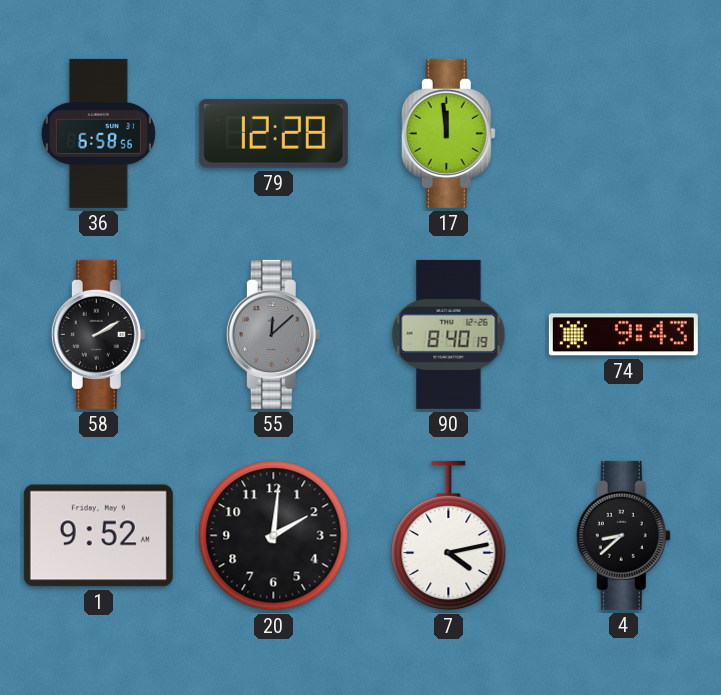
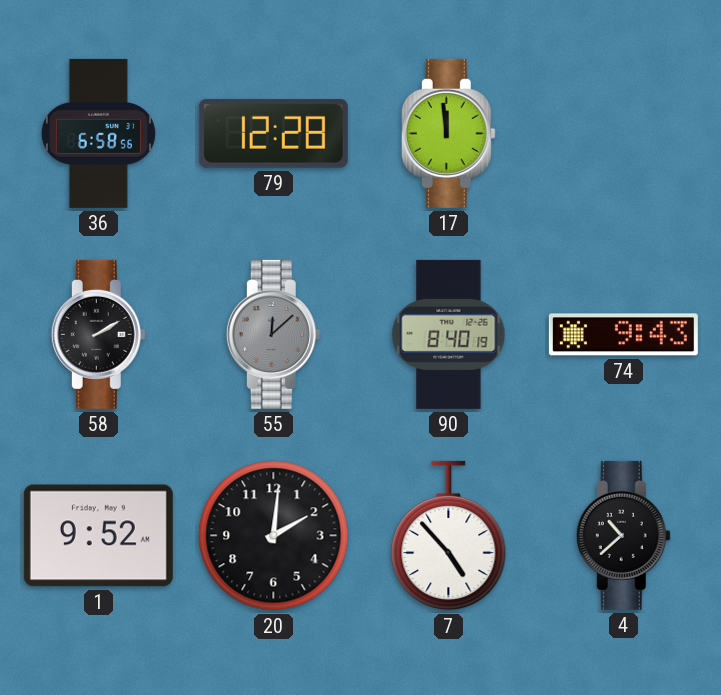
7: 4:13 -> 4:53
4: 8:38 -> 10:38
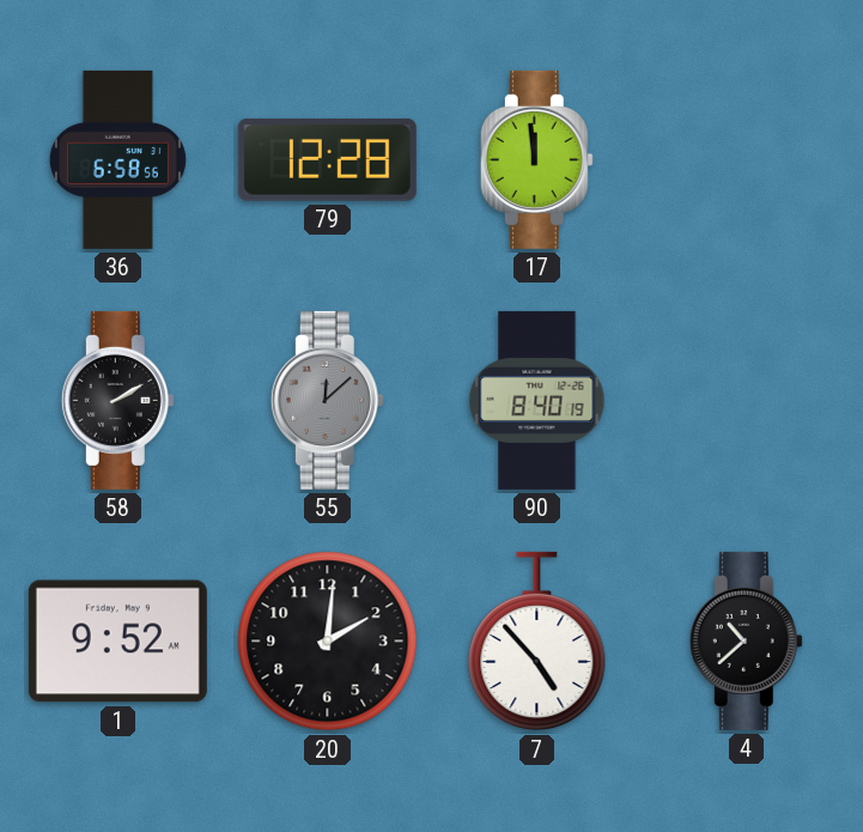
74: 9:43 -> none
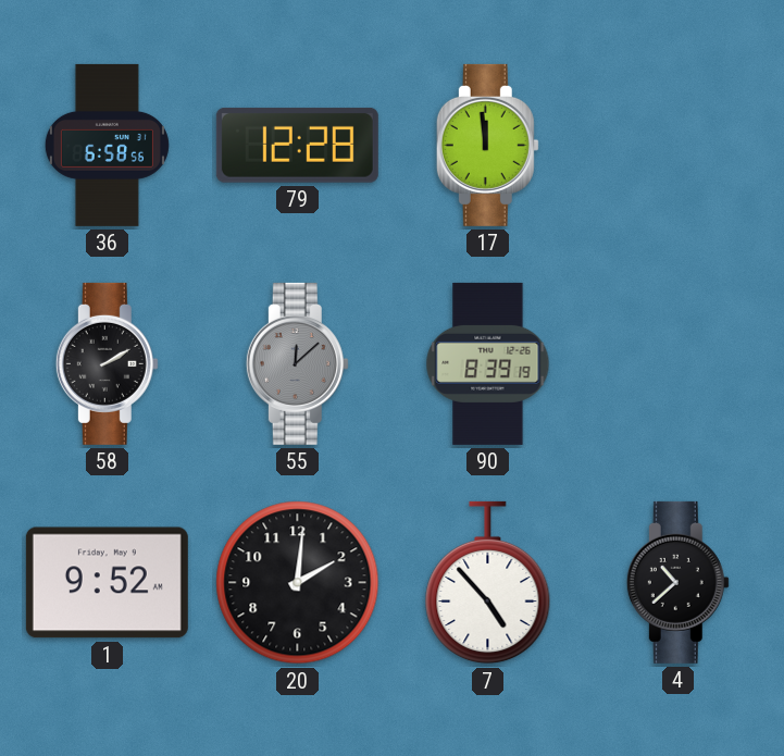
90: 8:40 -> 8:39
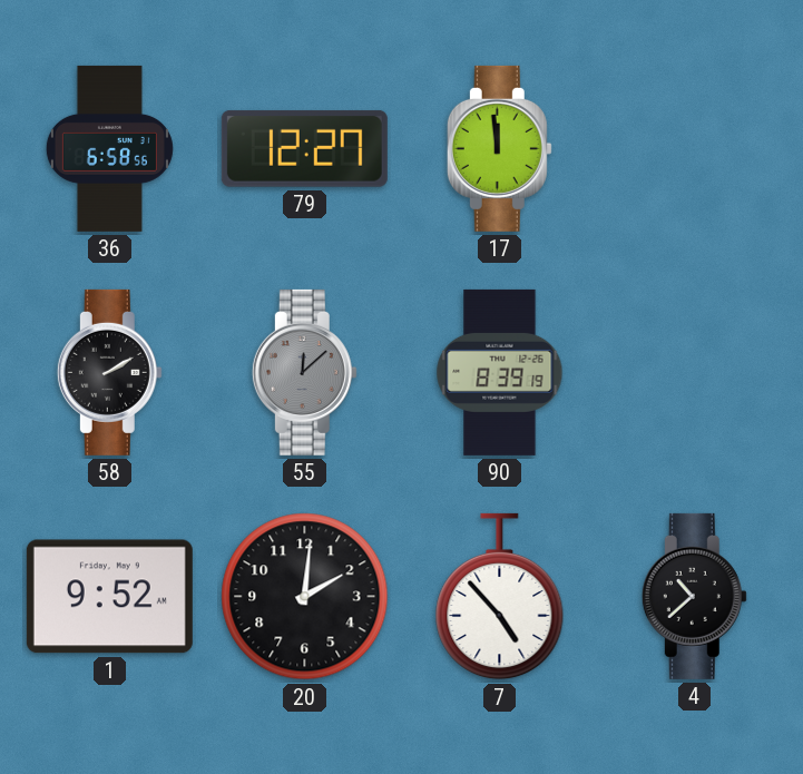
79: 12:28 -> 12:27
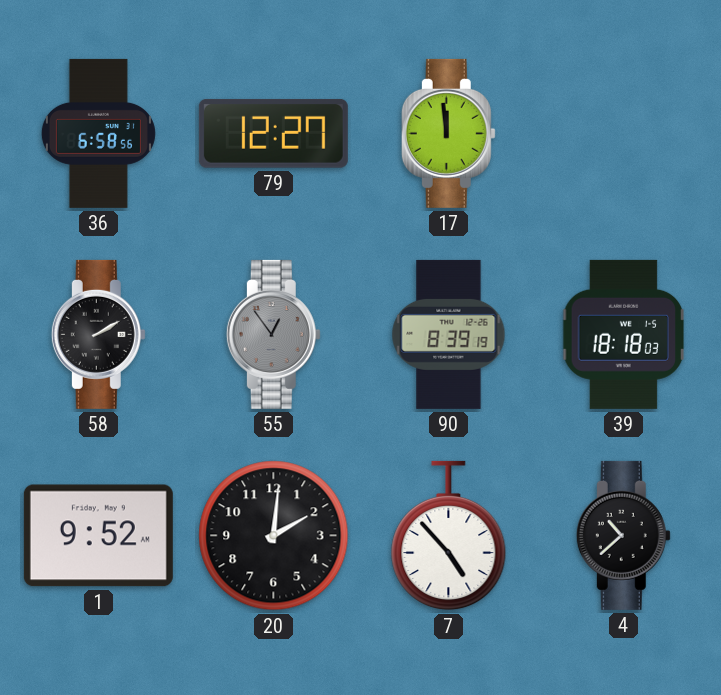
55: 12:08 -> 12:54
39: none -> 18:18
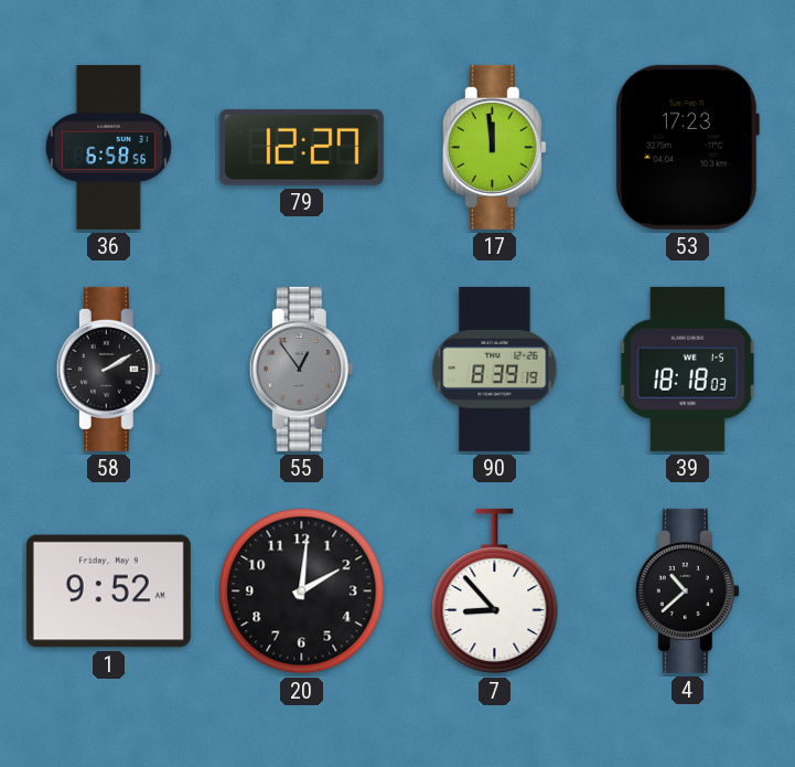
53: none -> 17:23
7: 4:53 -> 8:53
